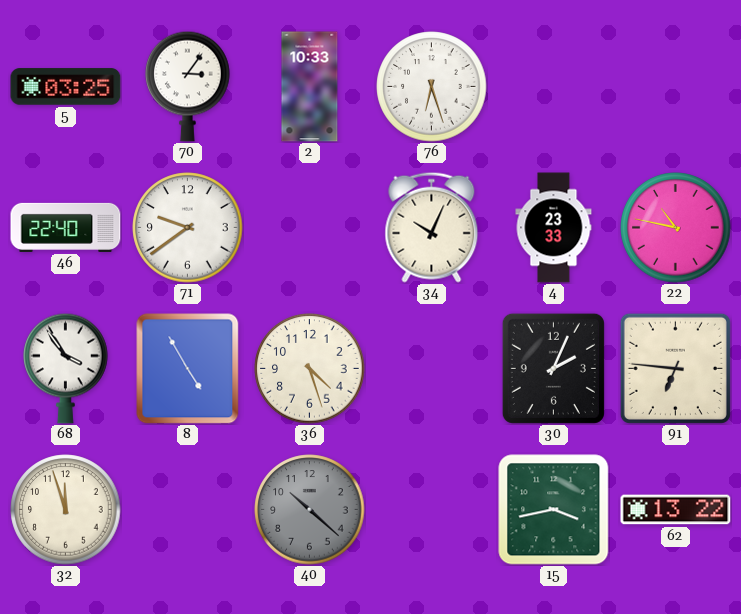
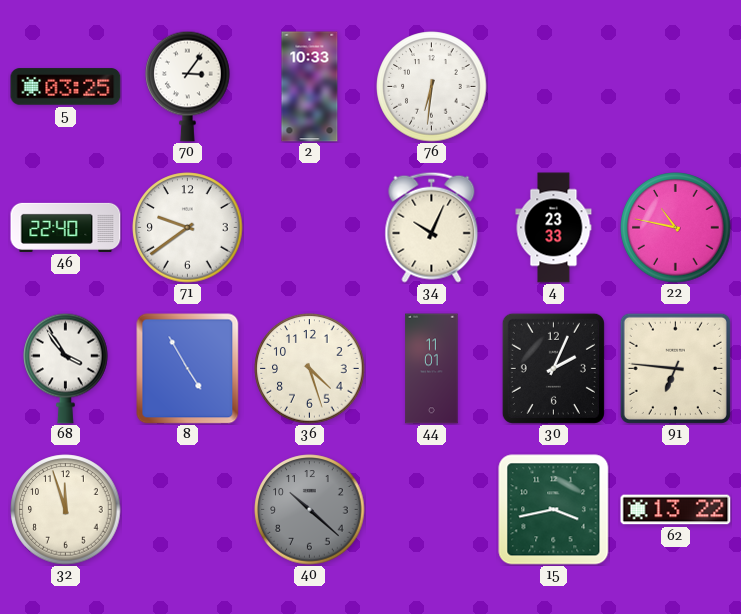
76: 6:27 -> 6:31
44: none -> 11:01
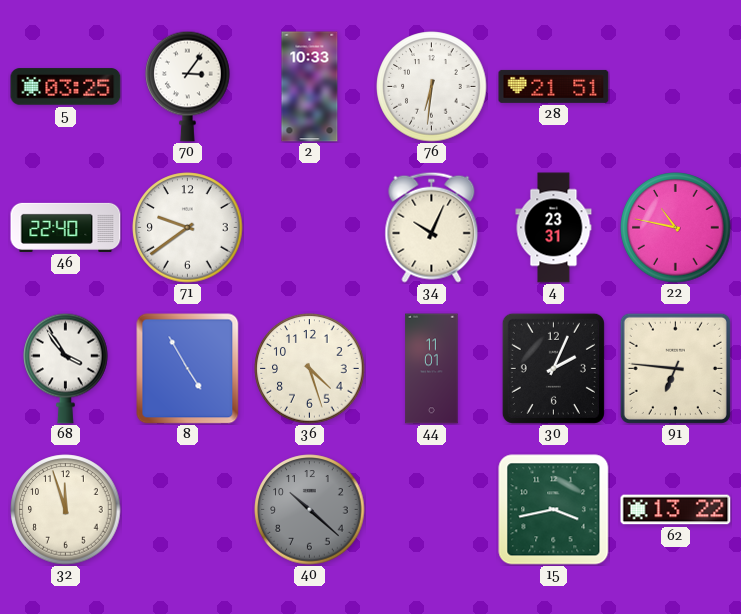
28: none -> 21:51
4: 23:33 -> 23:31
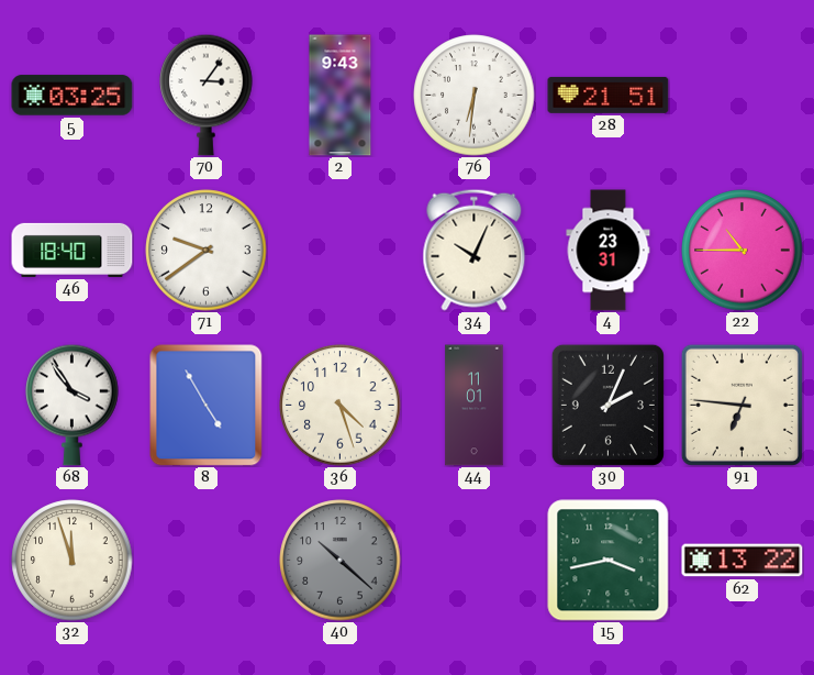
2: 10:33 -> 9:43
46: 22:40 -> 18:40
22: 10:47 -> 10:45
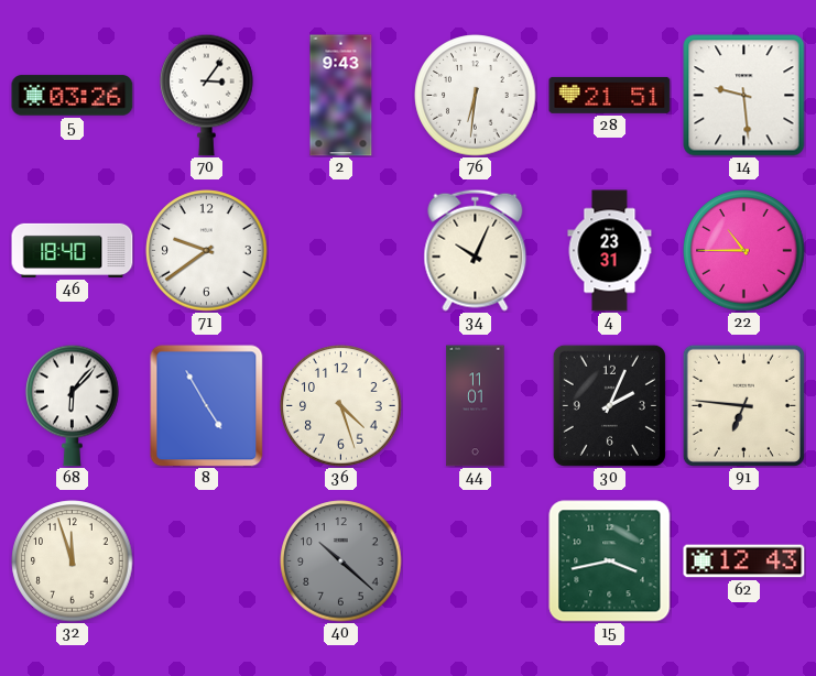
5: 03:25 -> 03:26
14: none -> 9:29
68: 3:54 -> 6:07
62: 13:22 -> 12:43
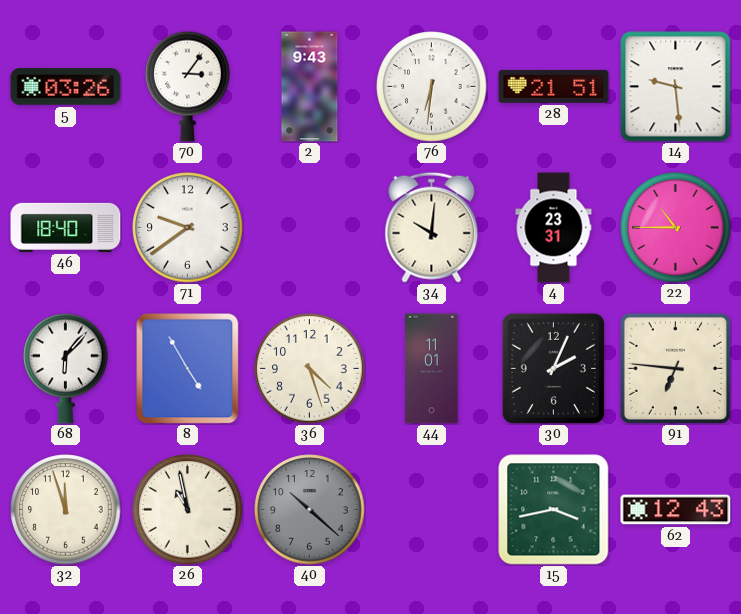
34: 10:04 -> 10:01
26: none -> 10:58
